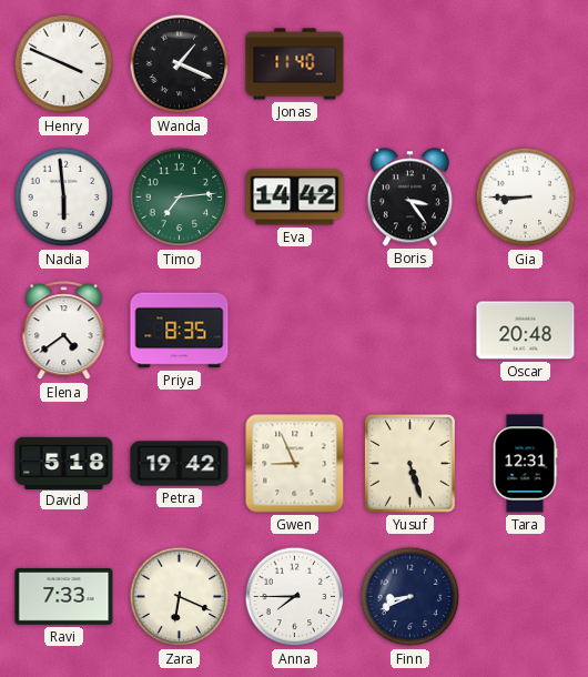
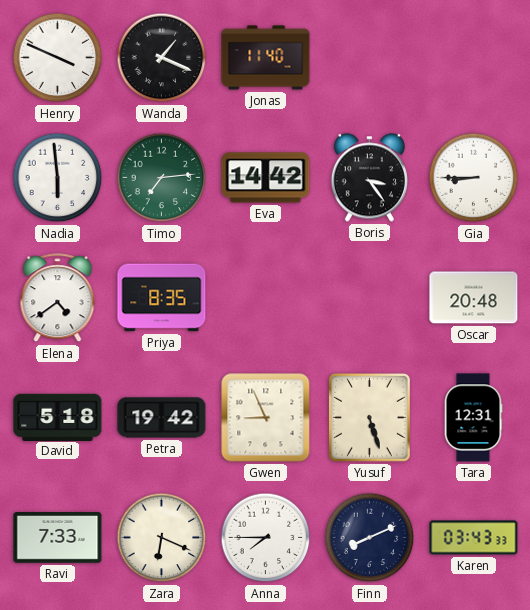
Finn: 8:41 -> 8:11
Karen: none -> 03:43
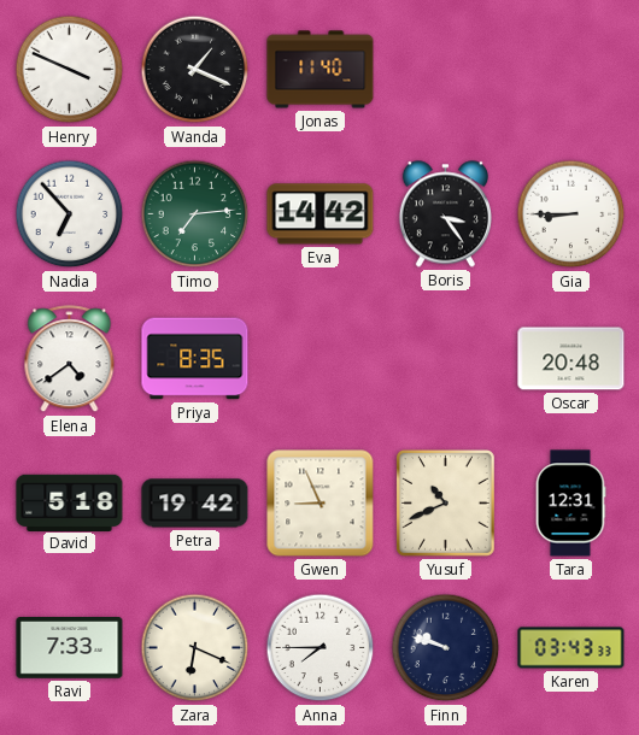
Nadia: 5:59 -> 6:53
Yusuf: 5:27 -> 10:41
Finn: 8:11 -> 9:48
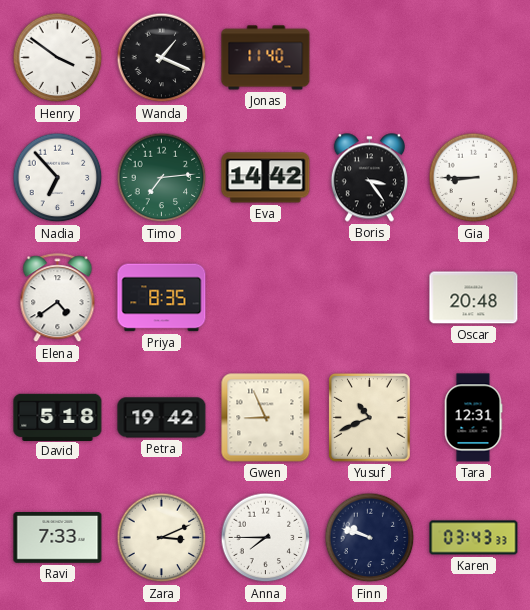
Henry: 3:49 -> 3:51
Zara: 6:19 -> 3:11
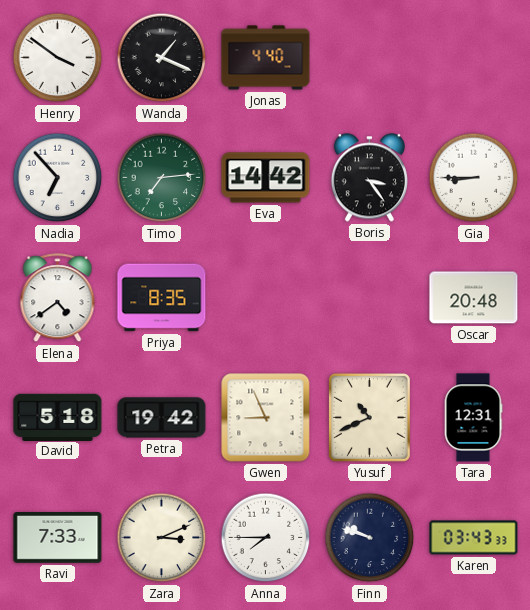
Jonas: 11:40 -> 4:40
